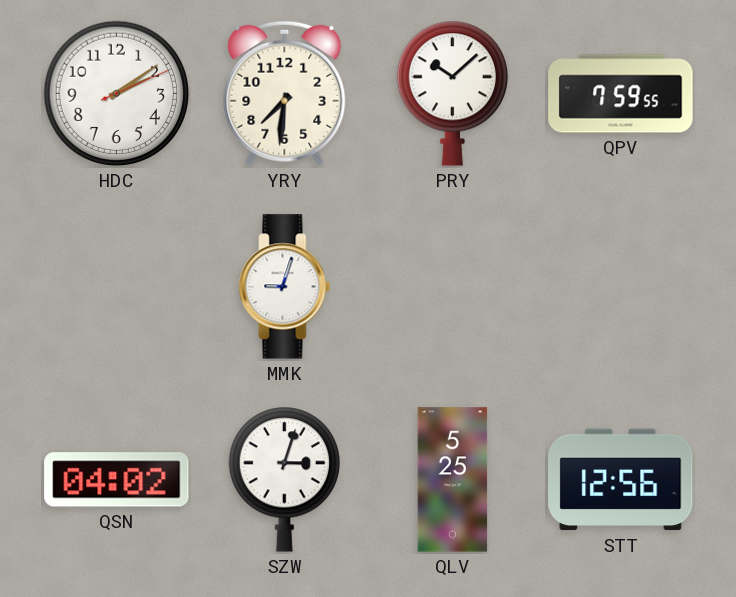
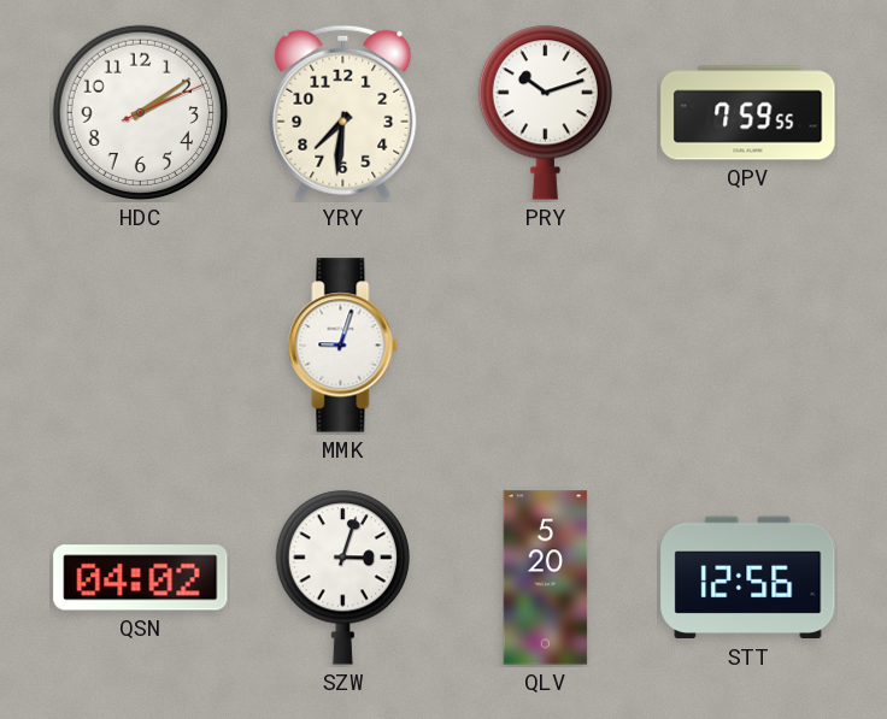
PRY: 10:08 -> 10:12
QLV: 5:25 -> 5:20
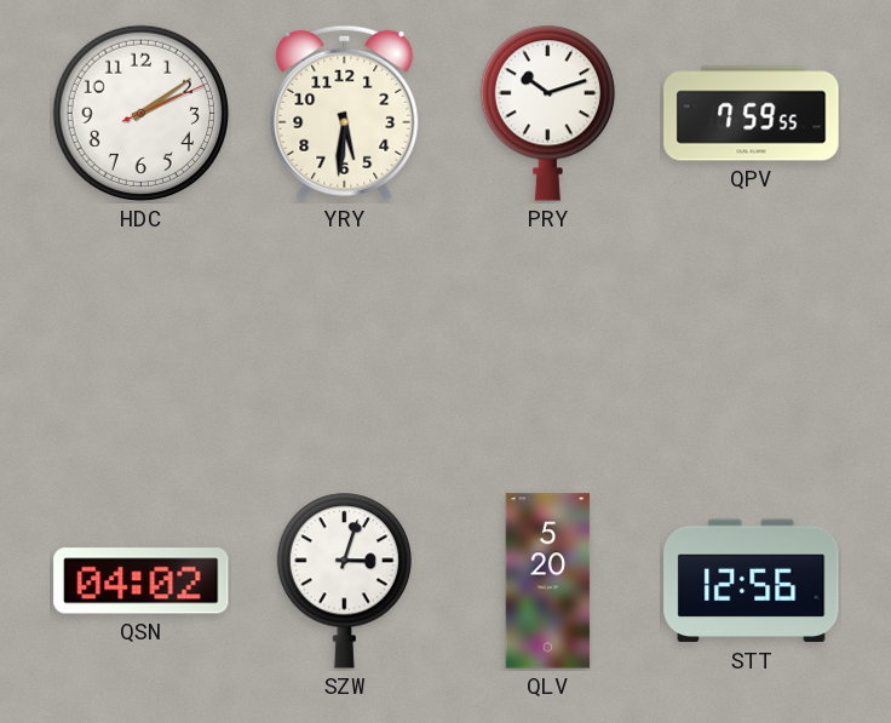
YRY: 7:31 -> 5:31
MMK: 9:03 -> none
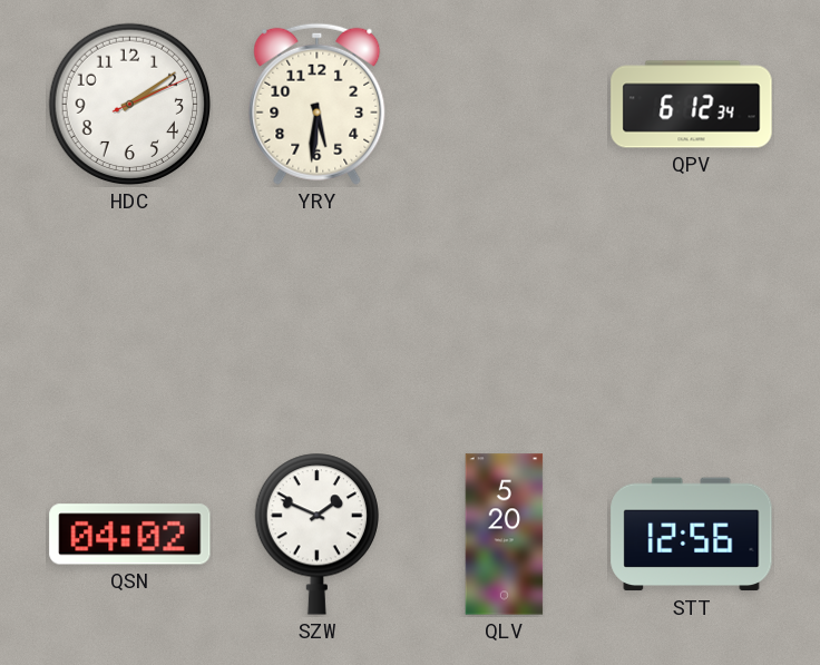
PRY: 10:12 -> none
QPV: 7:59 -> 6:12
SZW: 3:03 -> 1:49
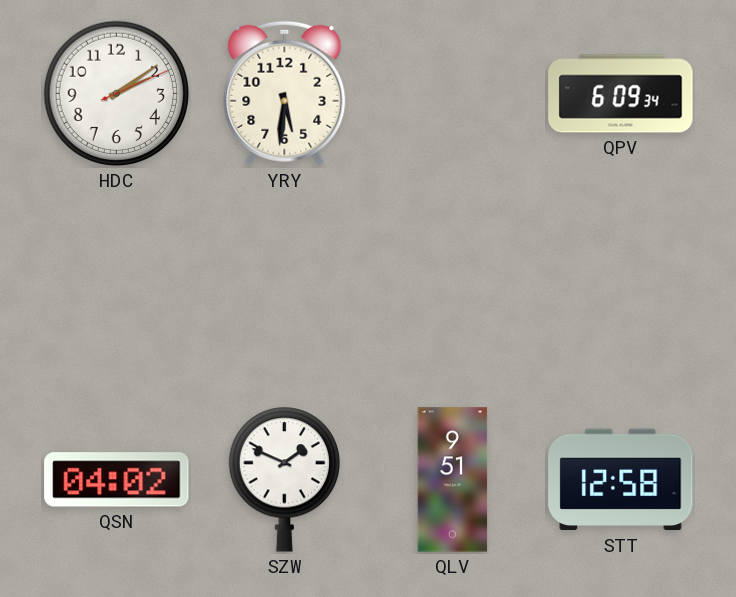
QPV: 6:12 -> 6:09
QLV: 5:20 -> 9:51
STT: 12:56 -> 12:58
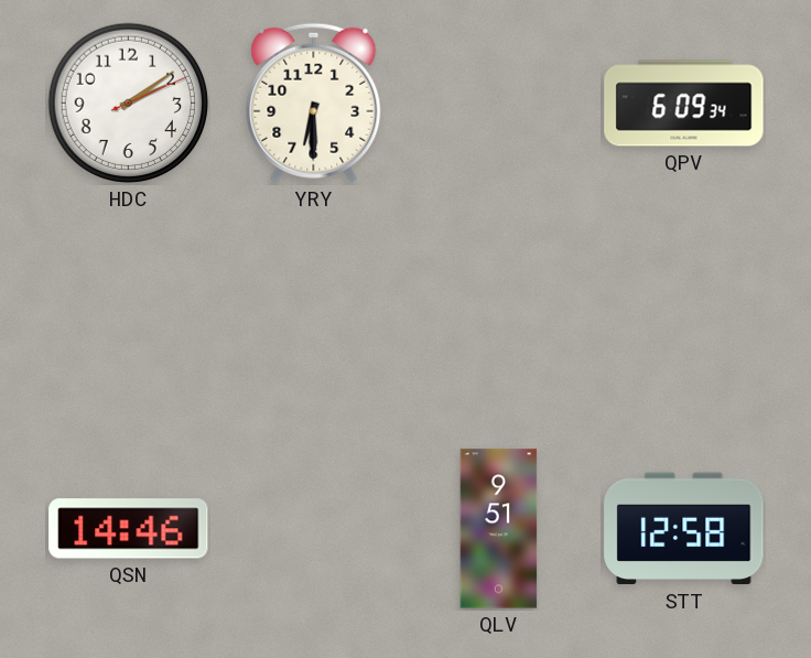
YRY: 5:31 -> 6:30
QSN: 04:02 -> 14:46
SZW: 1:49 -> none
